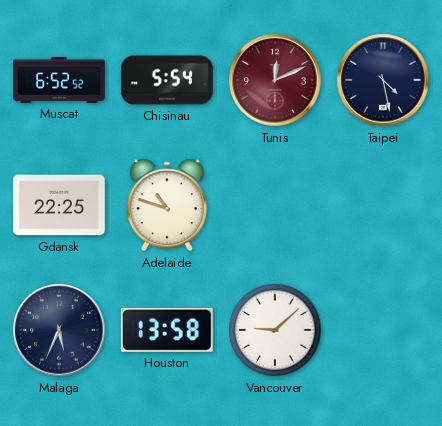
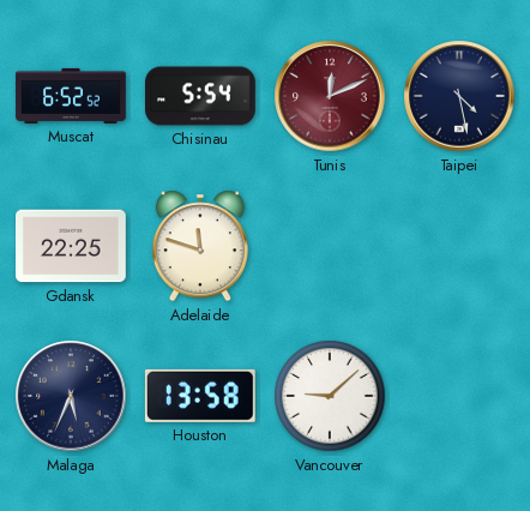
Adelaide: 10:48 -> 11:48
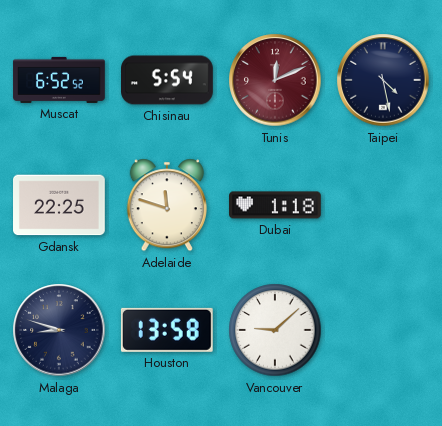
Dubai: none -> 1:18
Malaga: 5:34 -> 8:48
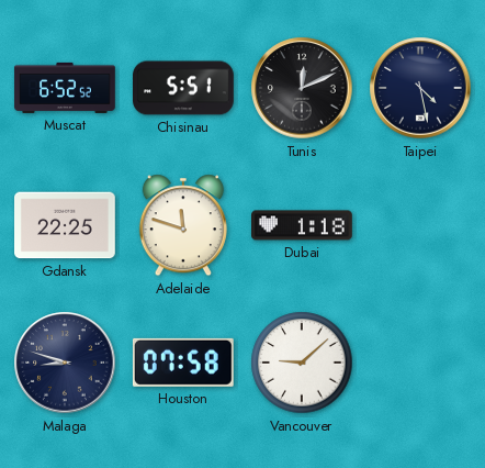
Chisinau: 5:54 -> 5:51
Tunis dial: burgundy -> black
Houston: 13:58 -> 07:58
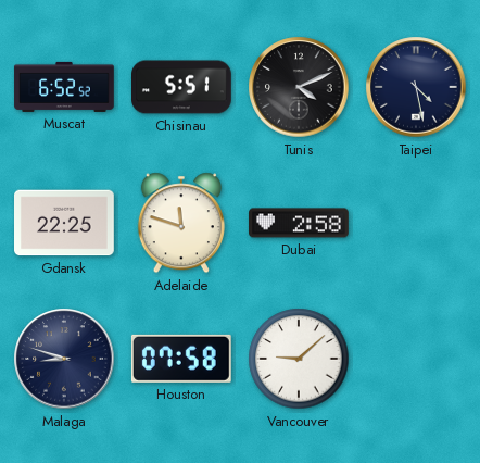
Tunis: 12:11 -> 4:11
Dubai: 1:18 -> 2:58
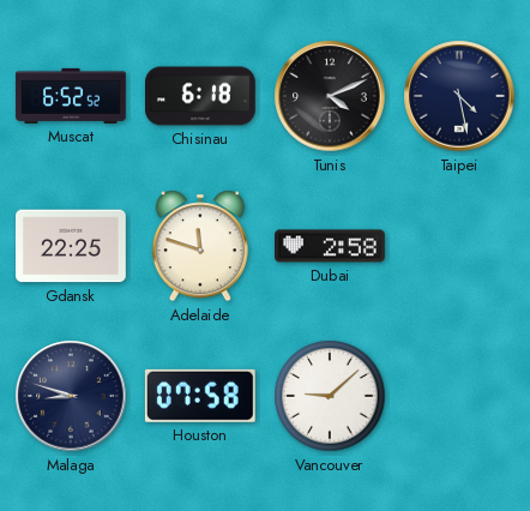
Chisinau: 5:51 -> 6:18
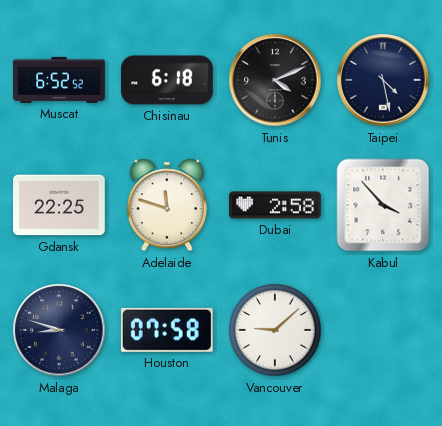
Kabul: none -> 3:53
